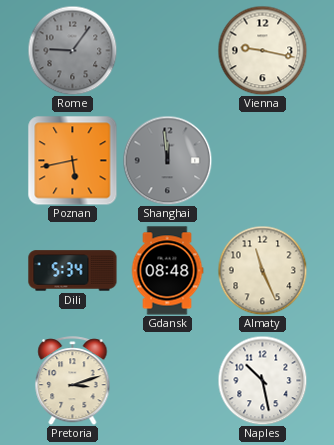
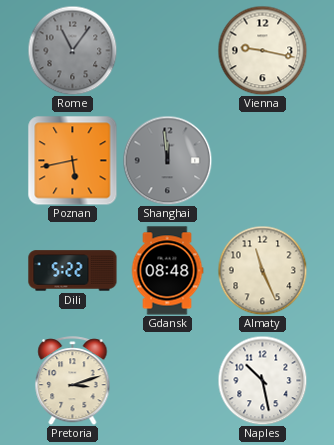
Rome: 9:06 -> 11:06
Dili: 5:34 -> 5:22
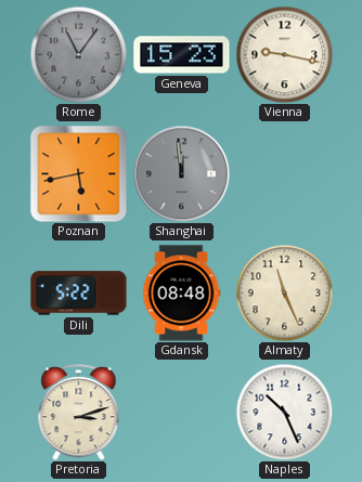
Geneva: none -> 15:23
Naples: 10:28 -> 10:26
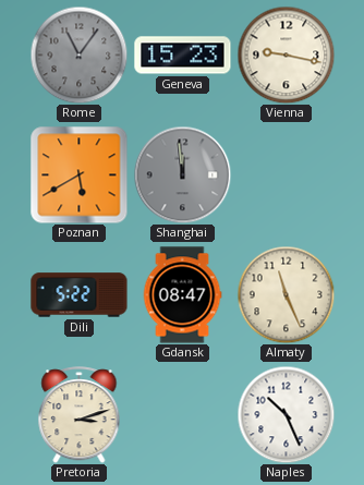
Poznan: 5:43 -> 5:40
Gdansk: 08:48 -> 08:47
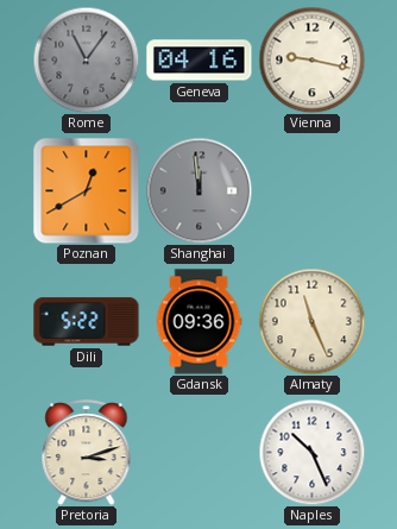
Geneva: 15:23 -> 04:16
Poznan: 5:40 -> 12:40
Gdansk: 08:47 -> 09:36
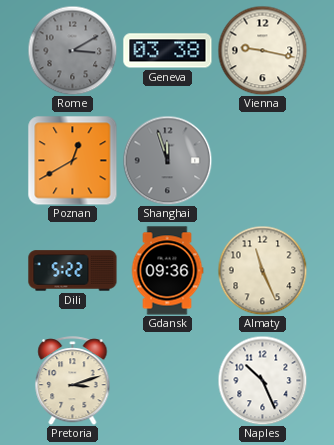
Rome: 11:06 -> 3:10
Geneva: 04:16 -> 03:38
Shanghai: 11:59 -> 11:57
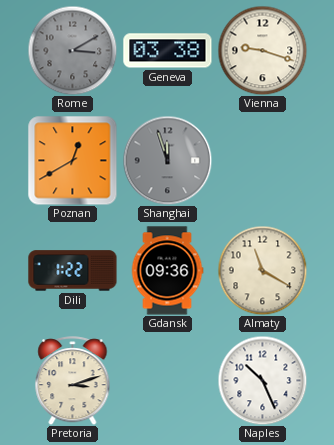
Vienna: 9:17 -> 9:18
Dili: 5:22 -> 1:22
Almaty: 11:26 -> 11:20
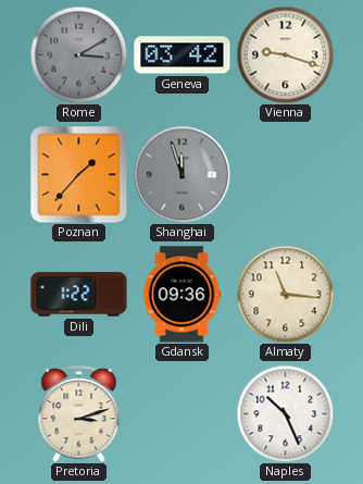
Geneva: 03:38 -> 03:42
Poznan: 12:40 -> 1:37
Almaty: 11:20 -> 11:16
